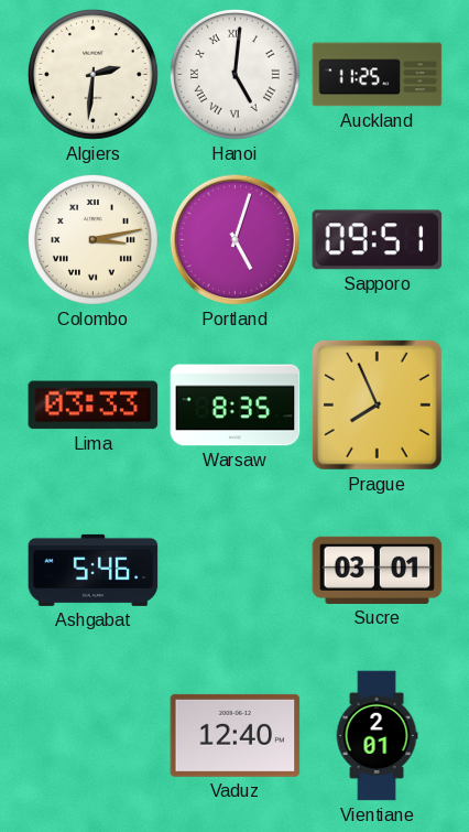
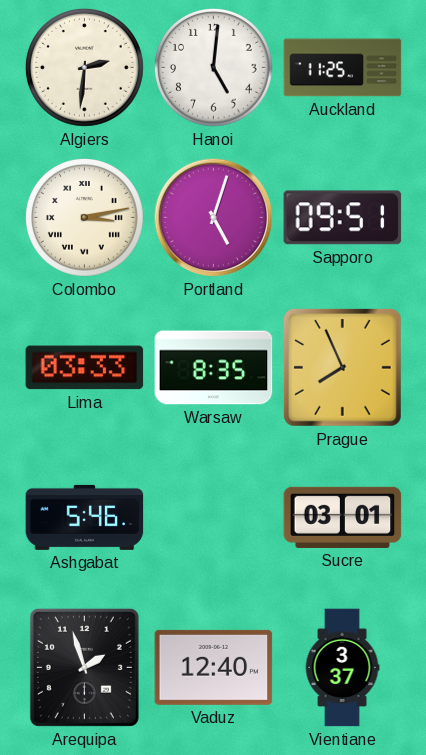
Hanoi numerals: Roman -> Arabic
Arequipa: none -> 1:57
Vientiane: 2:01 -> 3:37
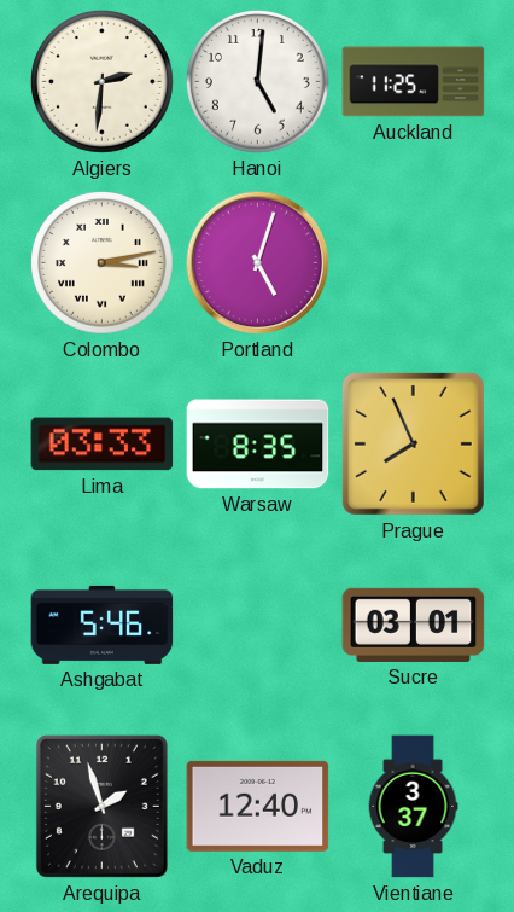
Sapporo: 09:51 -> none
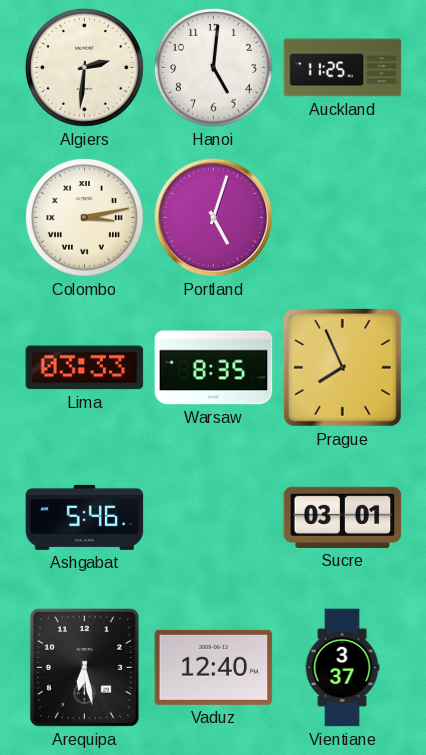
Arequipa: 1:57 -> 6:28
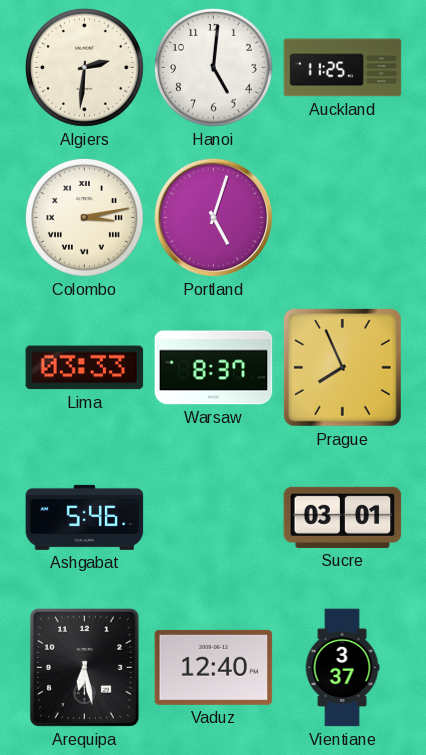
Warsaw: 8:35 -> 8:37
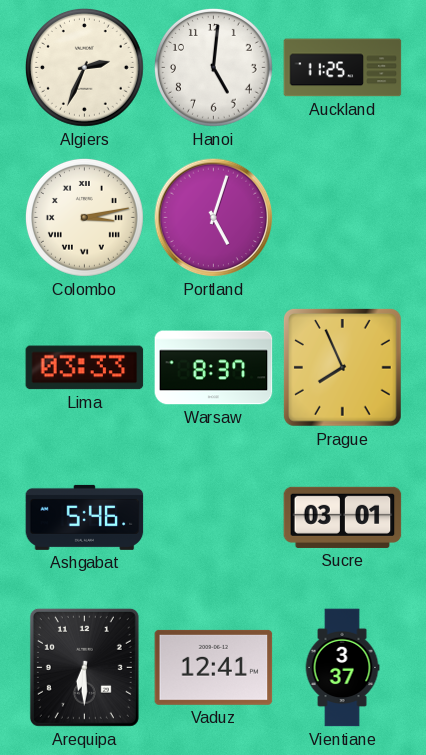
Algiers: 2:31 -> 2:34
Arequipa: 6:28 -> 6:30
Vaduz: 12:40 -> 12:41
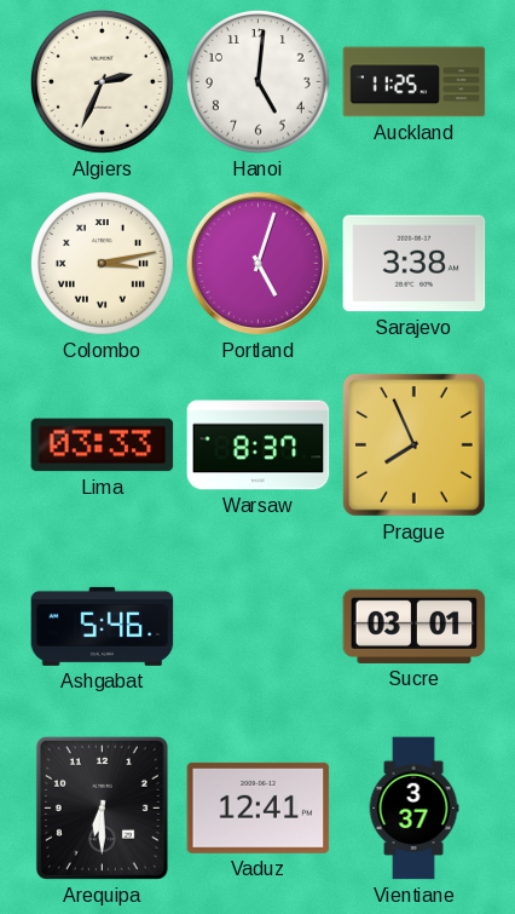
Sarajevo: none -> 3:38
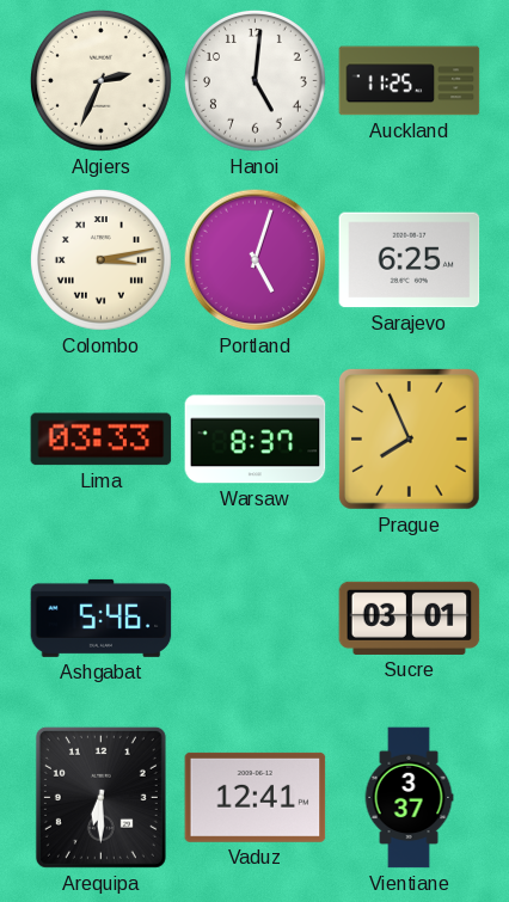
Sarajevo: 3:38 -> 6:25
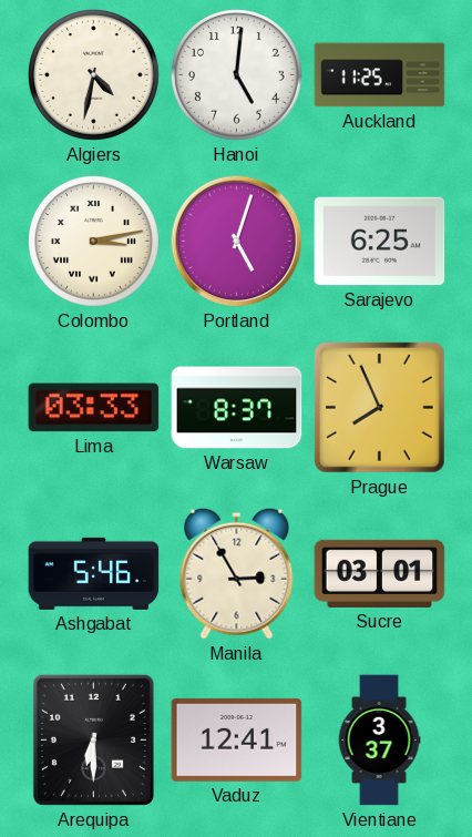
Algiers: 2:34 -> 4:32
Manila: none -> 2:55
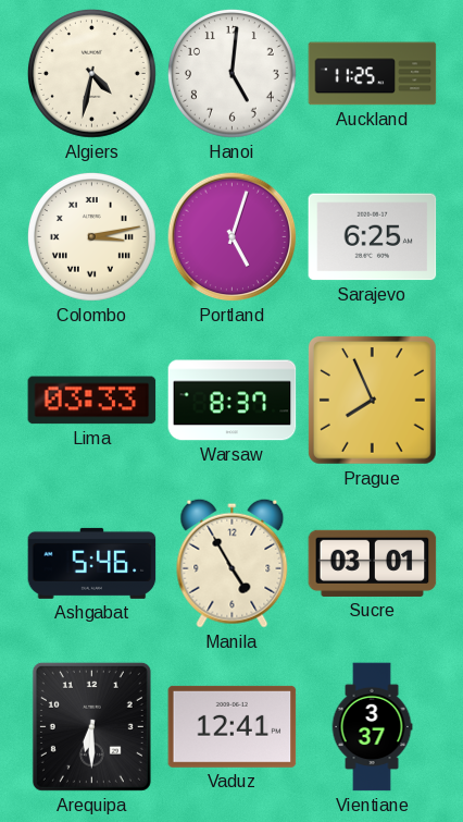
Manila: 2:55 -> 4:55
